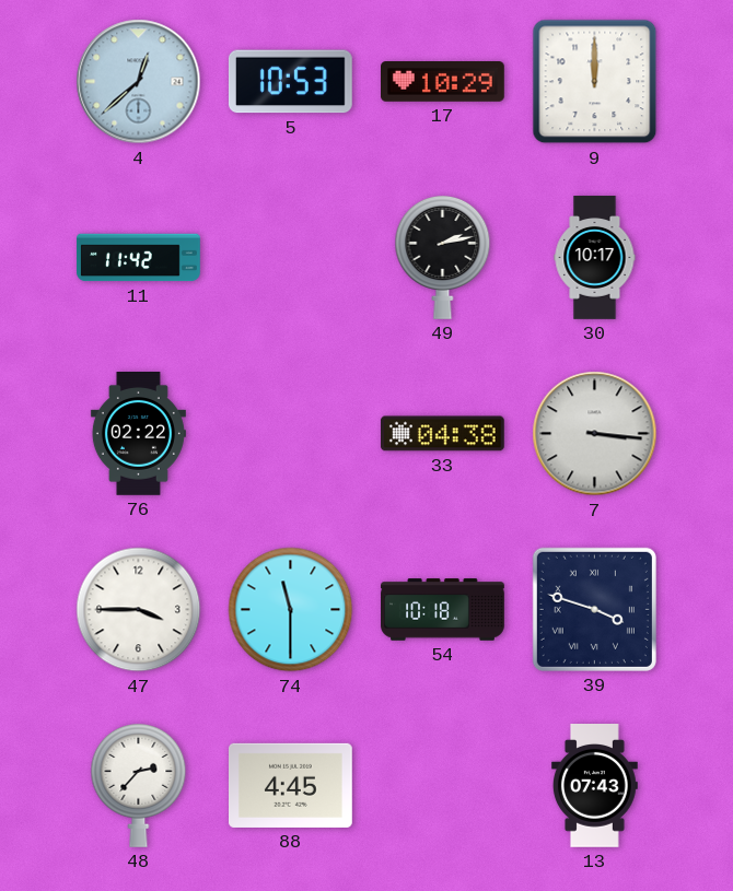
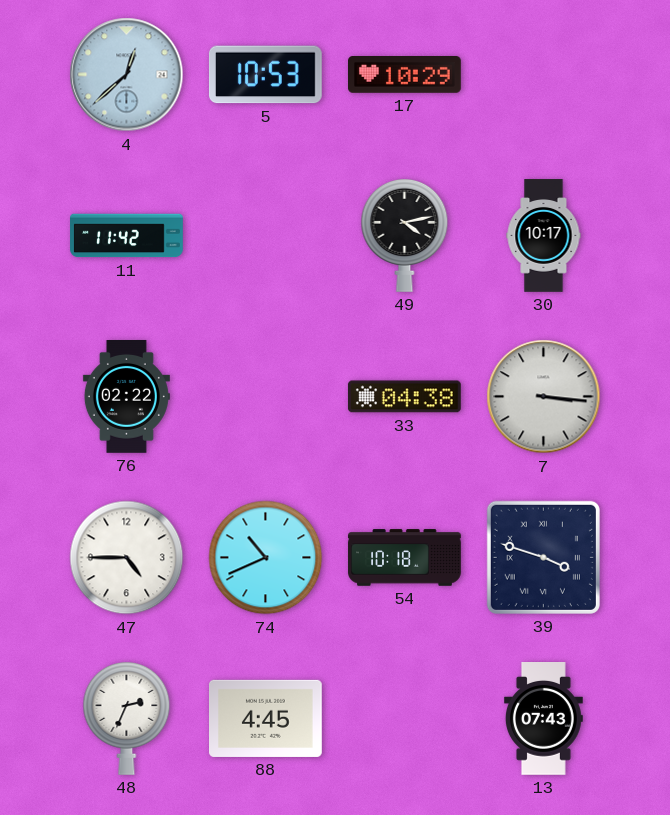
9: 12:00 -> none
49: 2:13 -> 4:13
47: 3:45 -> 4:45
74: 11:30 -> 10:41
48: 2:37 -> 2:34
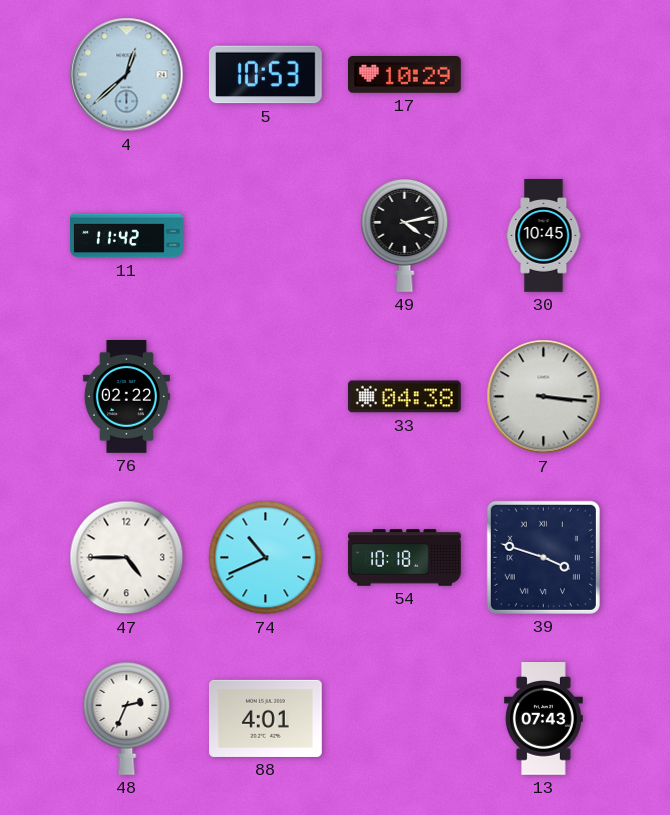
30: 10:17 -> 10:45
88: 4:45 -> 4:01
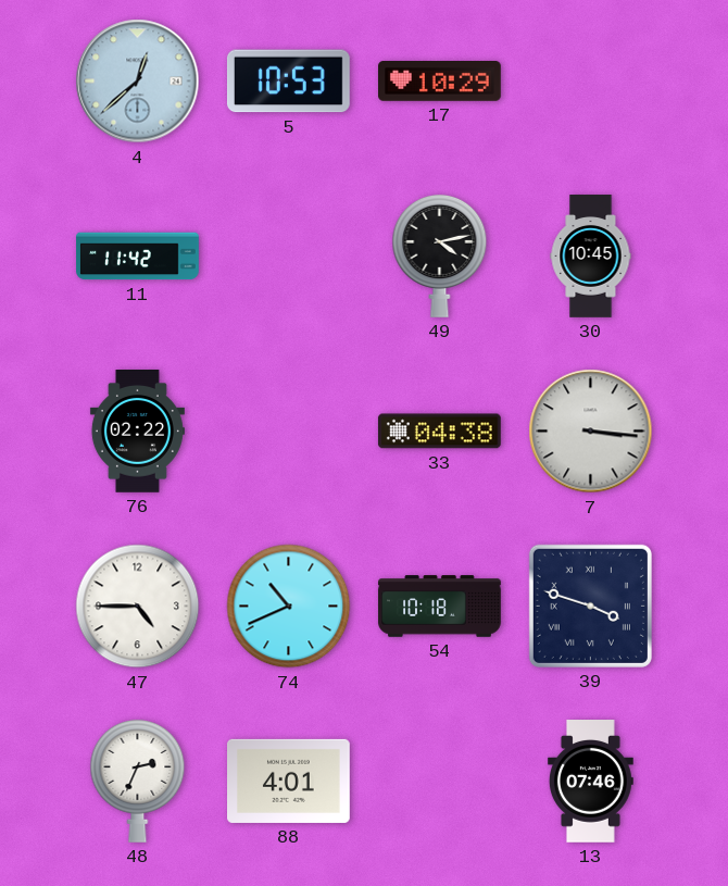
13: 07:43 -> 07:46
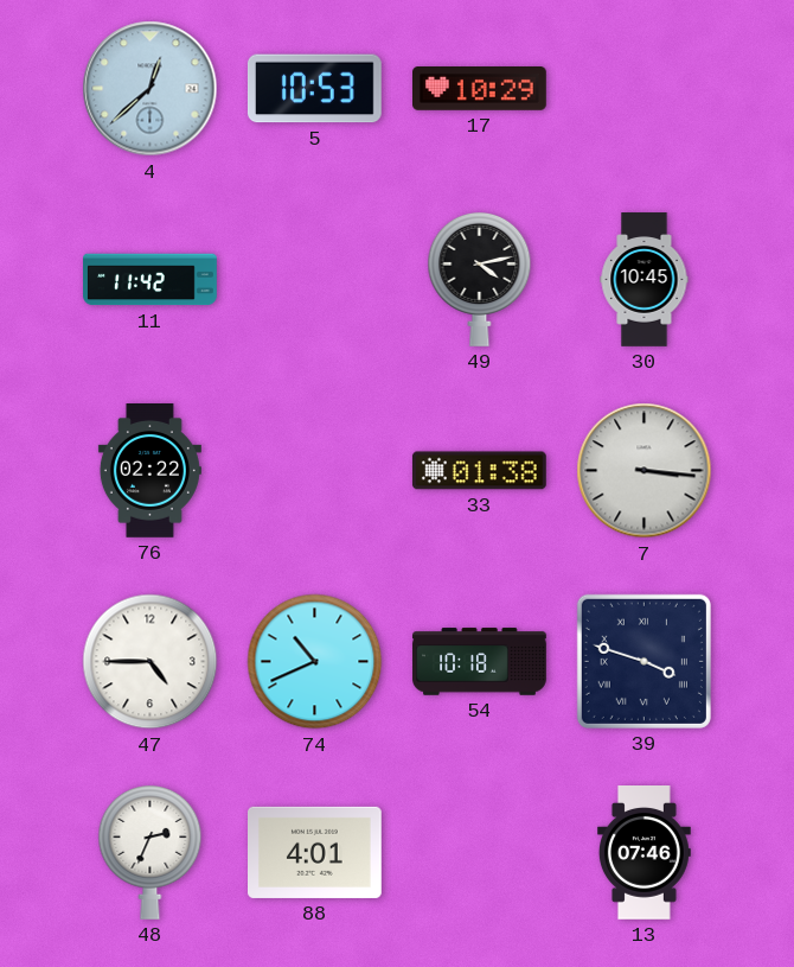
33: 04:38 -> 01:38
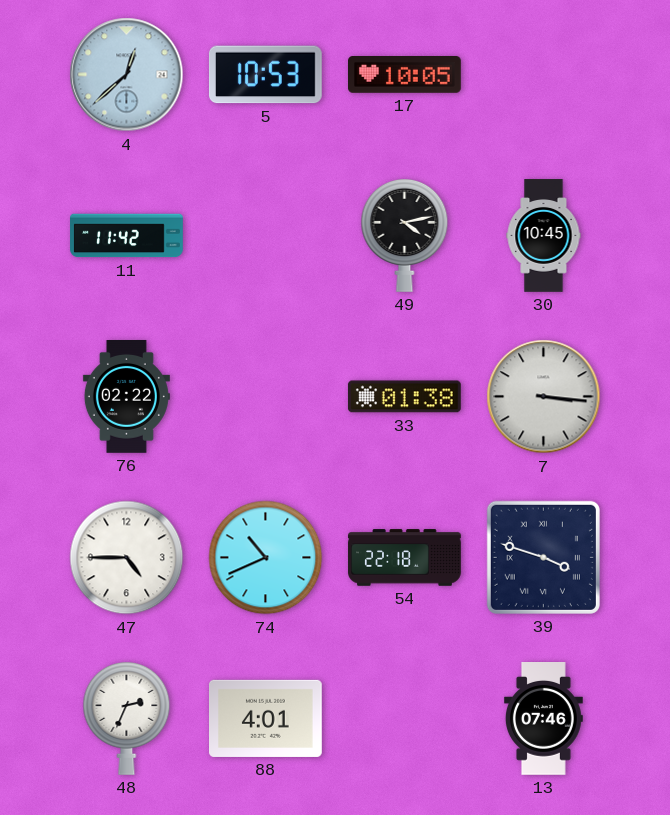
17: 10:29 -> 10:05
54: 10:18 -> 22:18
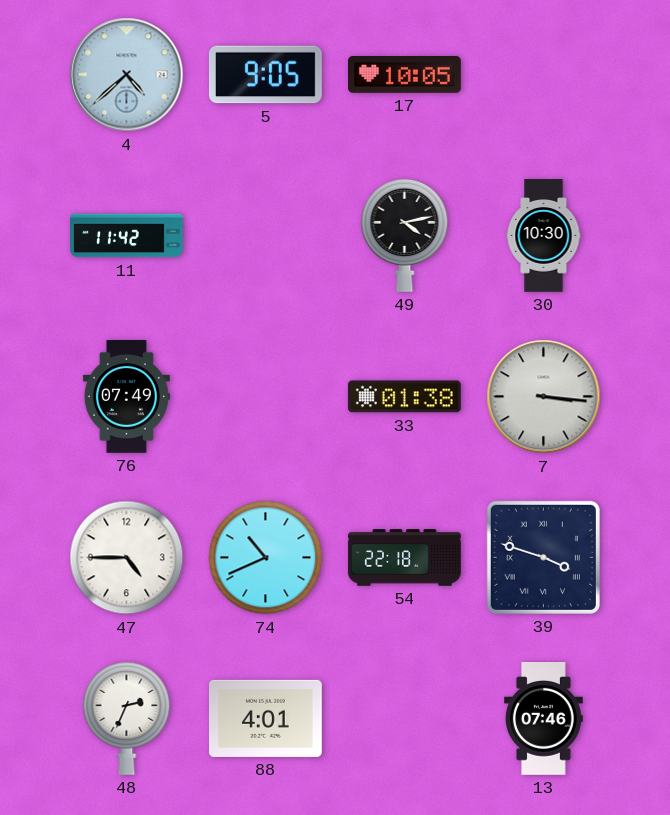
4: 12:38 -> 4:38
5: 10:53 -> 9:05
30: 10:45 -> 10:30
76: 02:22 -> 07:49
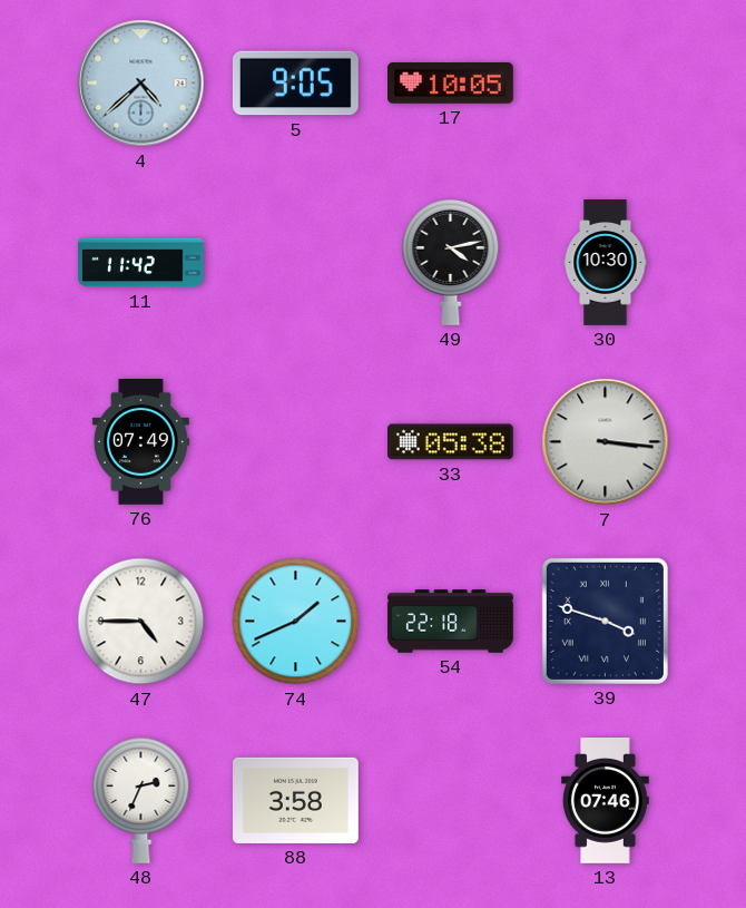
33: 01:38 -> 05:38
74: 10:41 -> 1:41
88: 4:01 -> 3:58
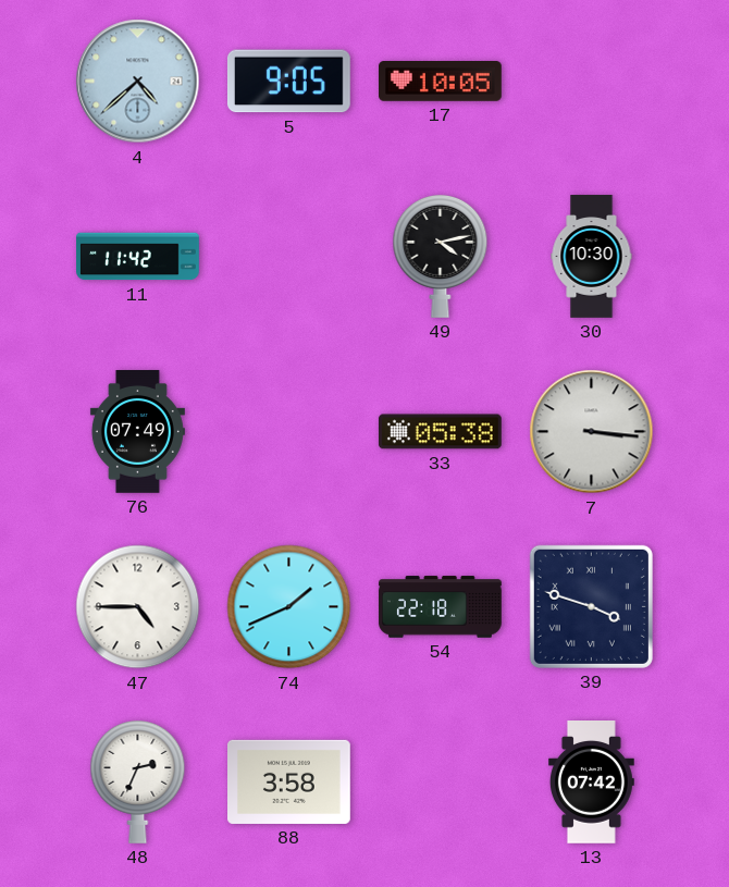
13: 07:46 -> 07:42
